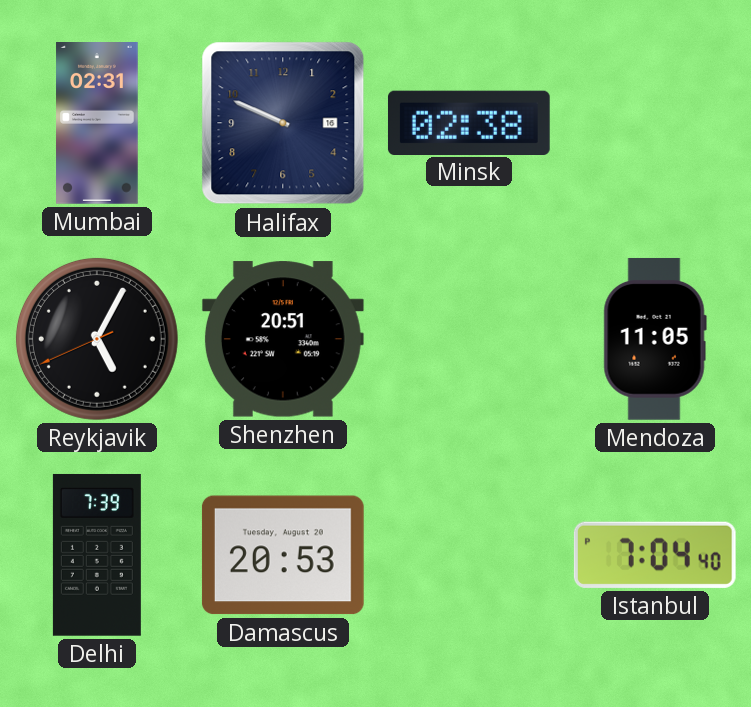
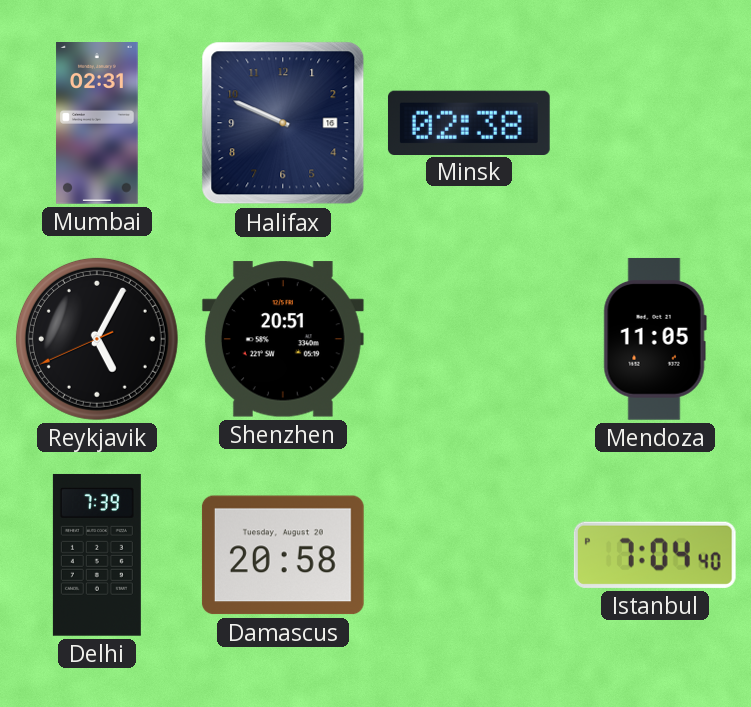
Damascus: 20:53 -> 20:58
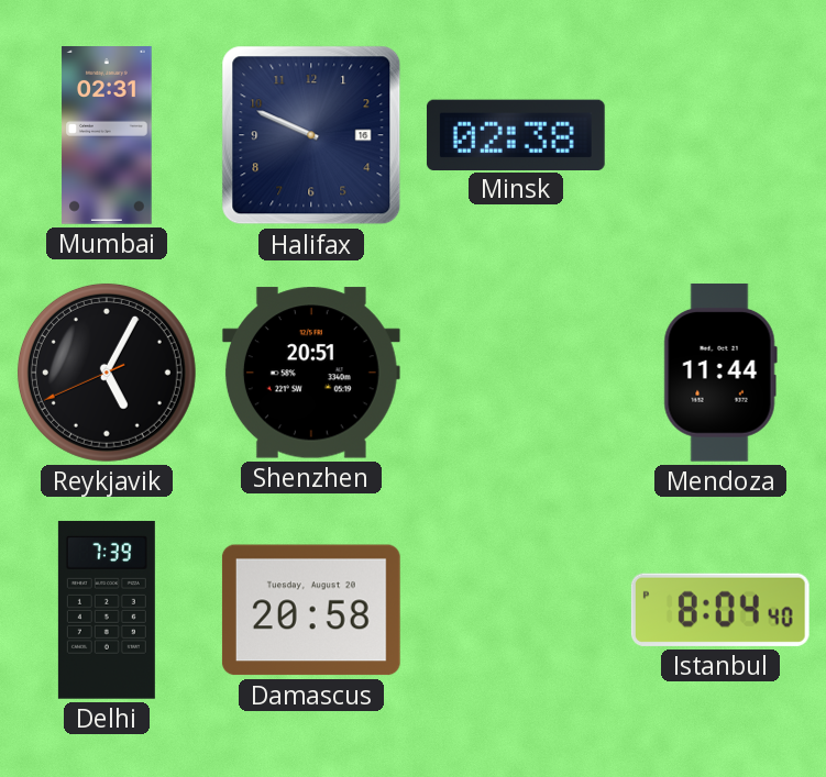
Mendoza: 11:05 -> 11:44
Istanbul: 7:04 -> 8:04
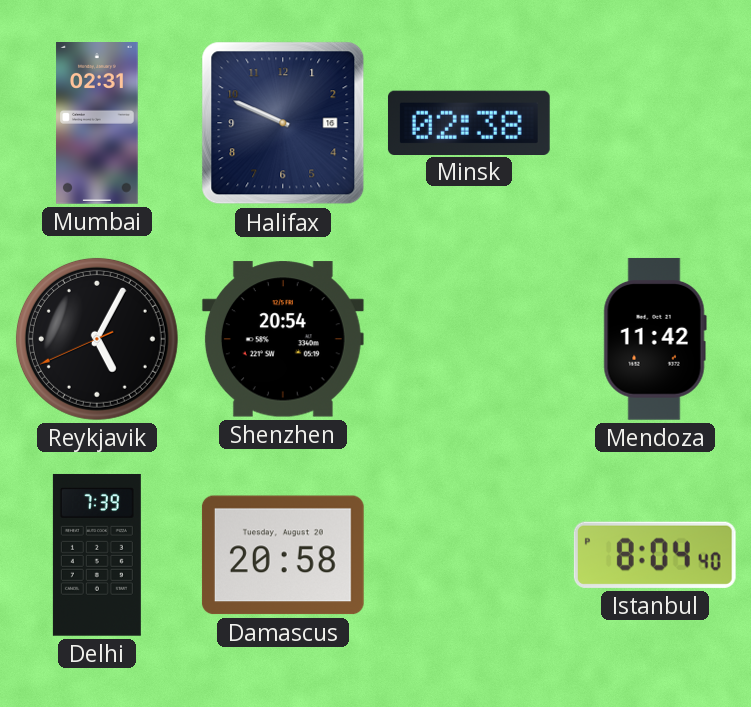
Shenzhen: 20:51 -> 20:54
Mendoza: 11:44 -> 11:42
